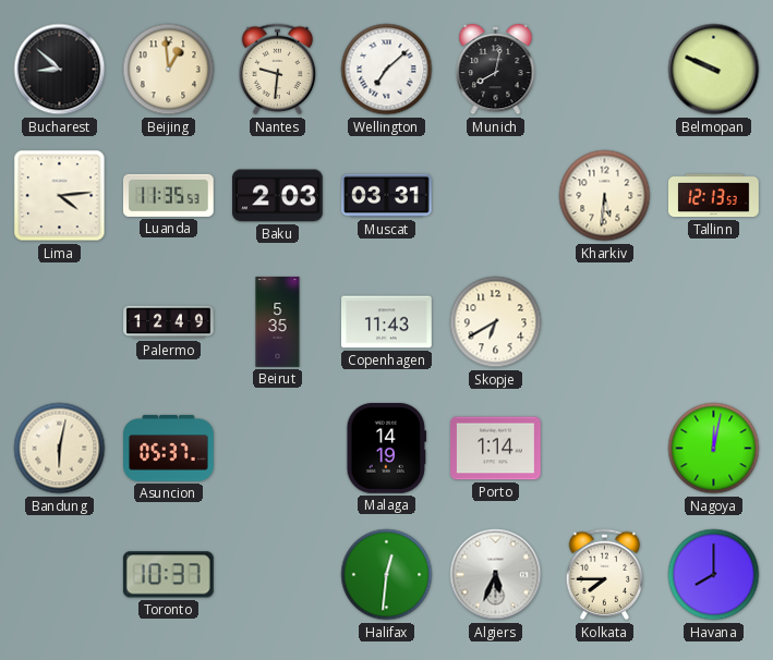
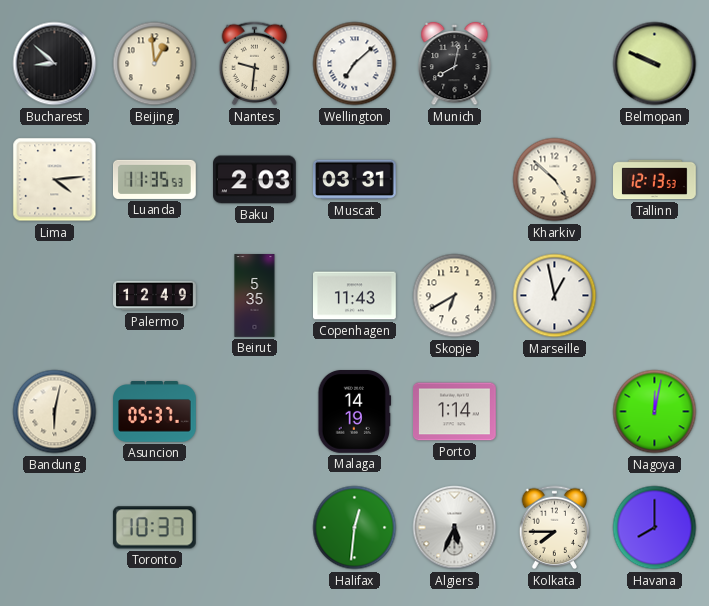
Kharkiv: 5:31 -> 4:52
Marseille: none -> 12:58
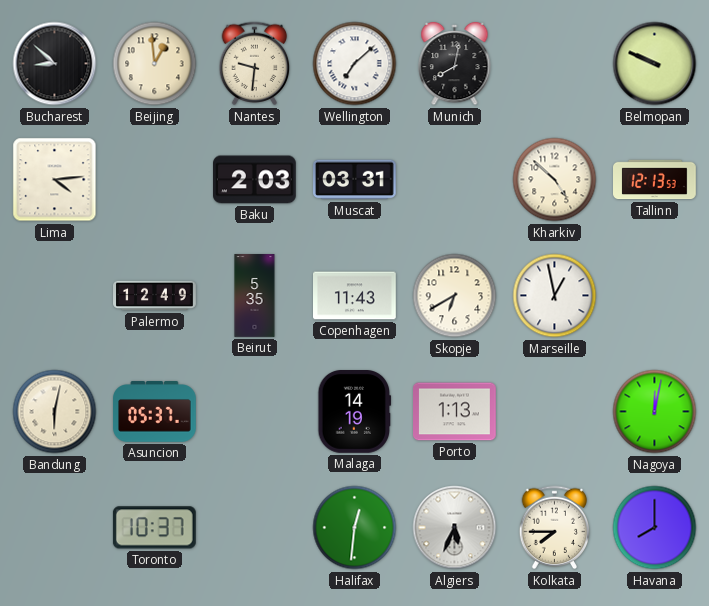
Luanda: 11:35 -> none
Porto: 1:14 -> 1:13
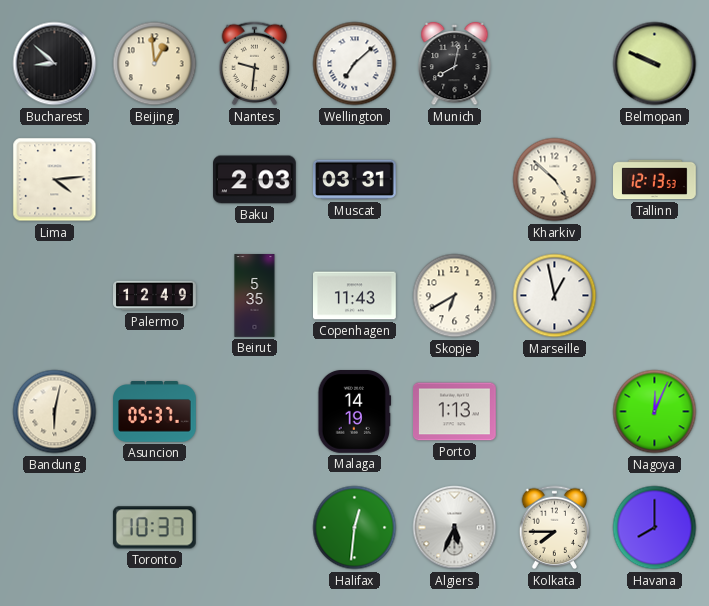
Nagoya: 12:02 -> 12:04
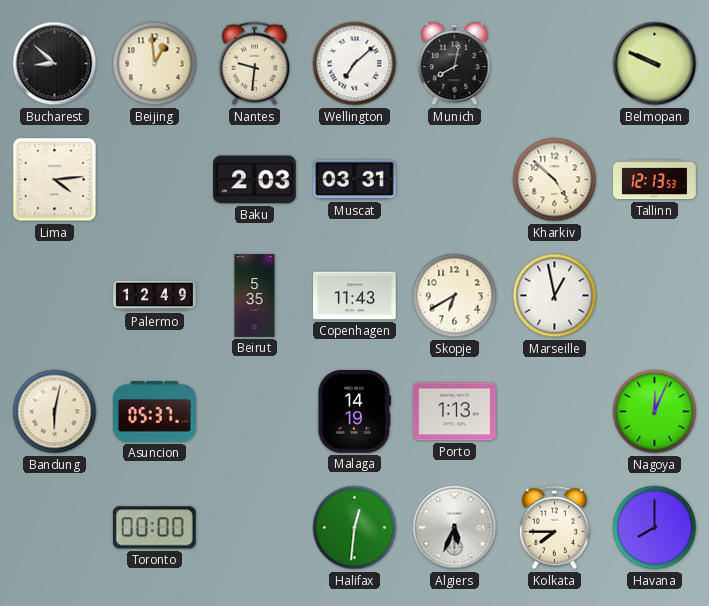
Toronto: 10:37 -> 00:00
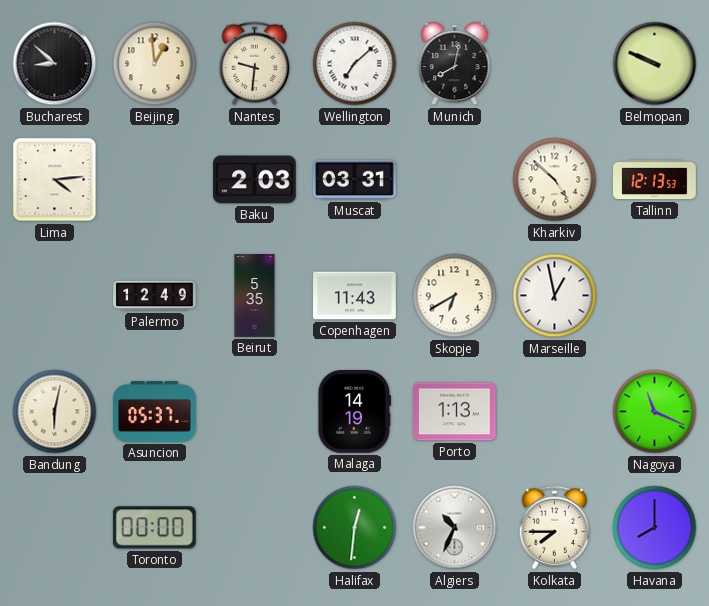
Nagoya: 12:04 -> 11:19
Algiers: 5:34 -> 10:34
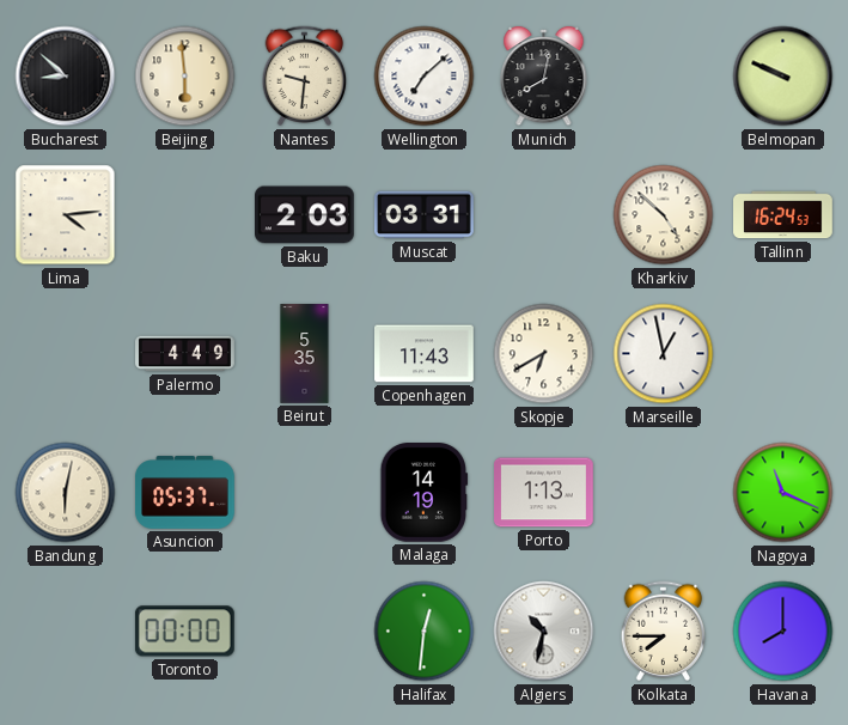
Beijing: 12:59 -> 5:59
Tallinn: 12:13 -> 16:24
Palermo: 12:49 -> 4:49
Algiers: 10:34 -> 10:32
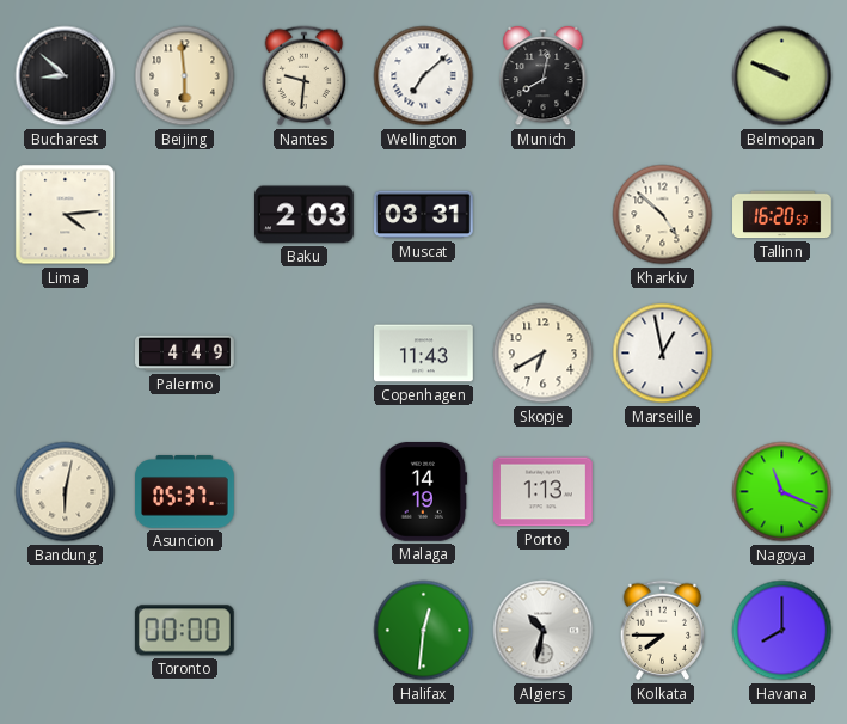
Tallinn: 16:24 -> 16:20
Beirut: 5:35 -> none
